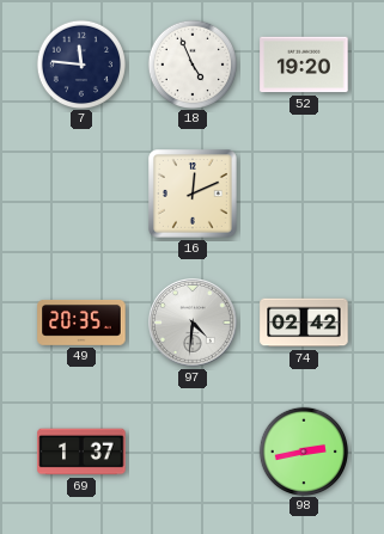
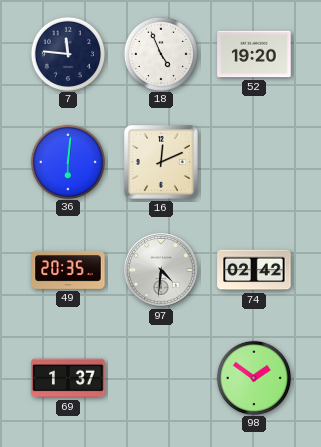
36: none -> 6:01
98: 2:43 -> 1:51
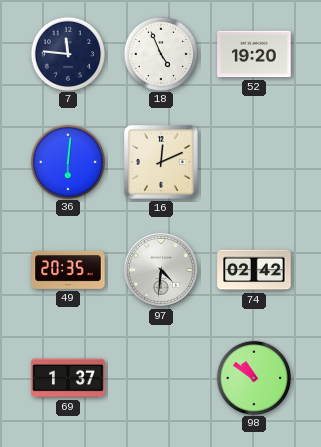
98: 1:51 -> 10:51
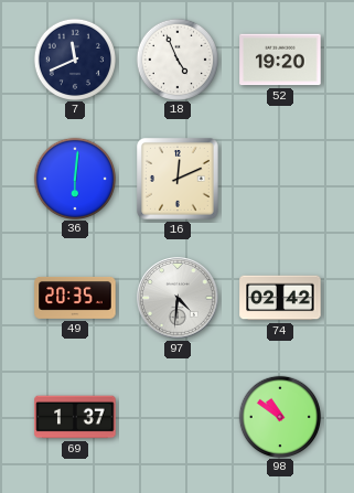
7: 11:46 -> 11:41
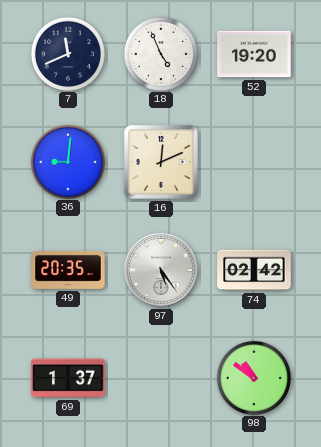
36: 6:01 -> 9:01
97: 4:31 -> 5:24
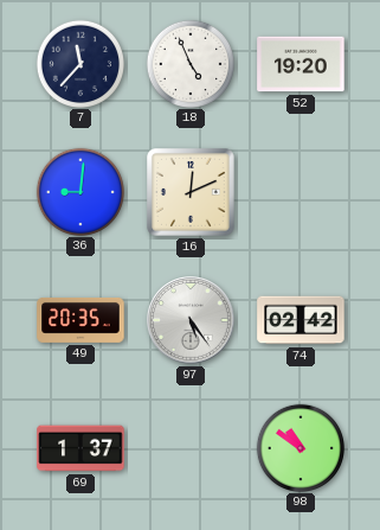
7: 11:41 -> 11:37
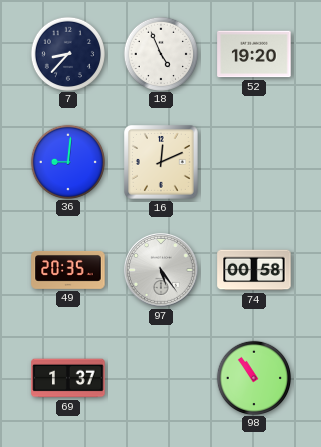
7: 11:37 -> 8:37
74: 02:42 -> 00:58
98: 10:51 -> 10:54
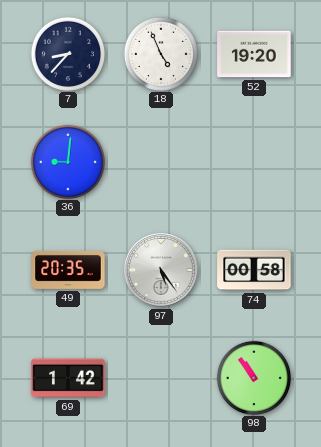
16: 12:11 -> none
69: 1:37 -> 1:42
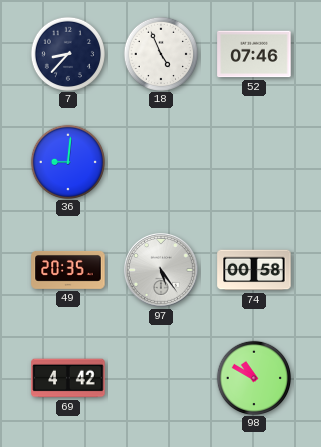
52: 19:20 -> 07:46
69: 1:42 -> 4:42
98: 10:54 -> 10:50
